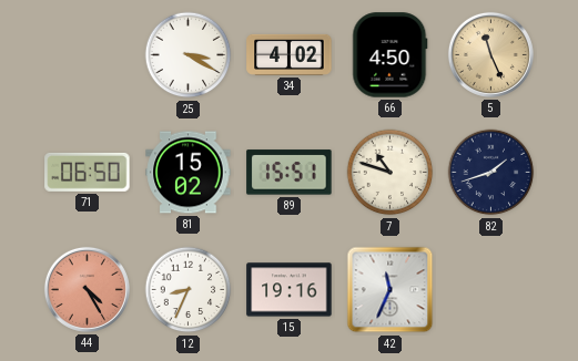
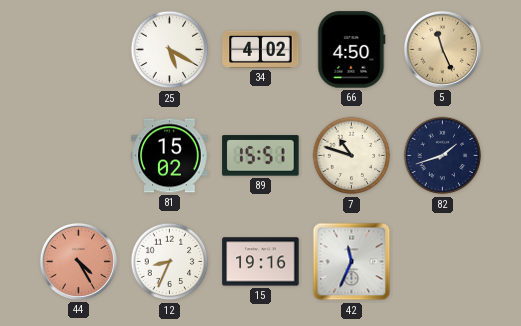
25: 3:20 -> 5:20
71: 06:50 -> none
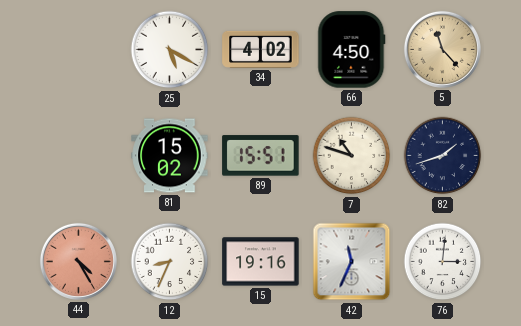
5: 11:26 -> 11:23
76: none -> 3:01
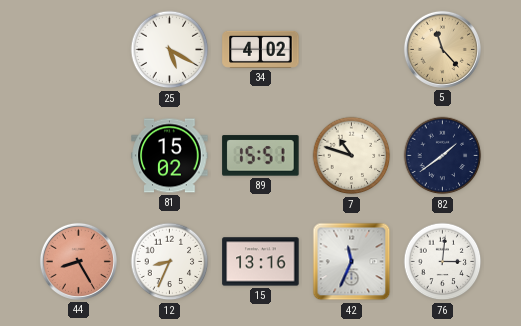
66: 4:50 -> none
82: 1:42 -> 1:39
44: 4:25 -> 8:25
15: 19:16 -> 13:16
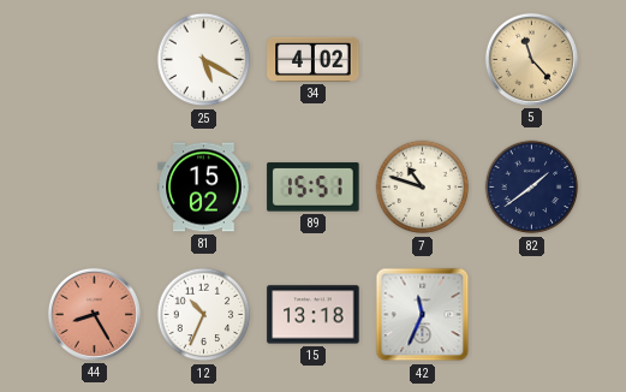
12: 8:34 -> 10:34
15: 13:16 -> 13:18
76: 3:01 -> none
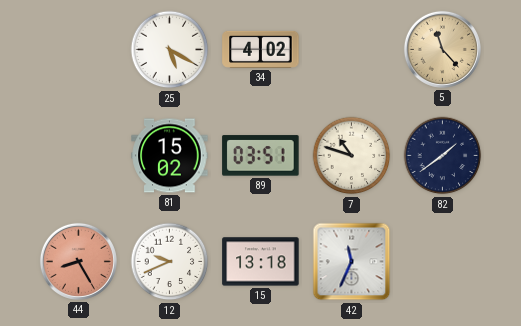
89: 15:51 -> 03:51
12: 10:34 -> 9:41
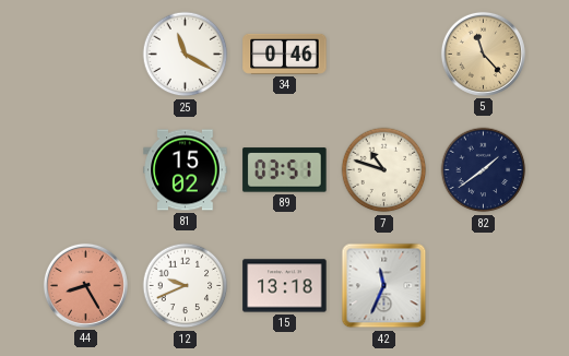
25: 5:20 -> 11:20
34: 4:02 -> 0:46
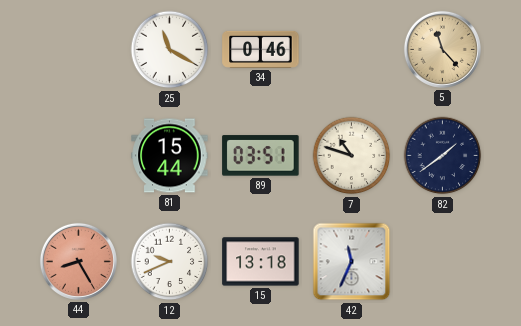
81: 15:02 -> 15:44
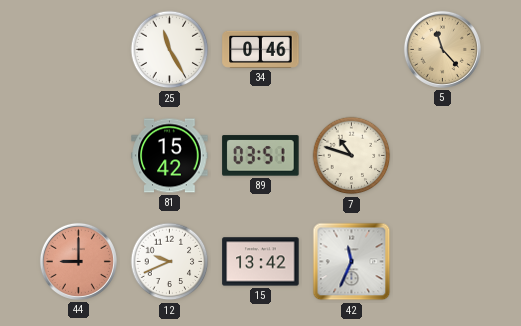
25: 11:20 -> 11:25
81: 15:44 -> 15:42
82: 1:39 -> none
44: 8:25 -> 9:00
15: 13:18 -> 13:42
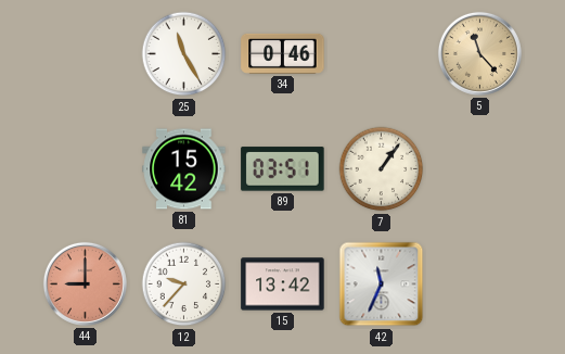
7: 10:48 -> 1:06
12: 9:41 -> 9:37
